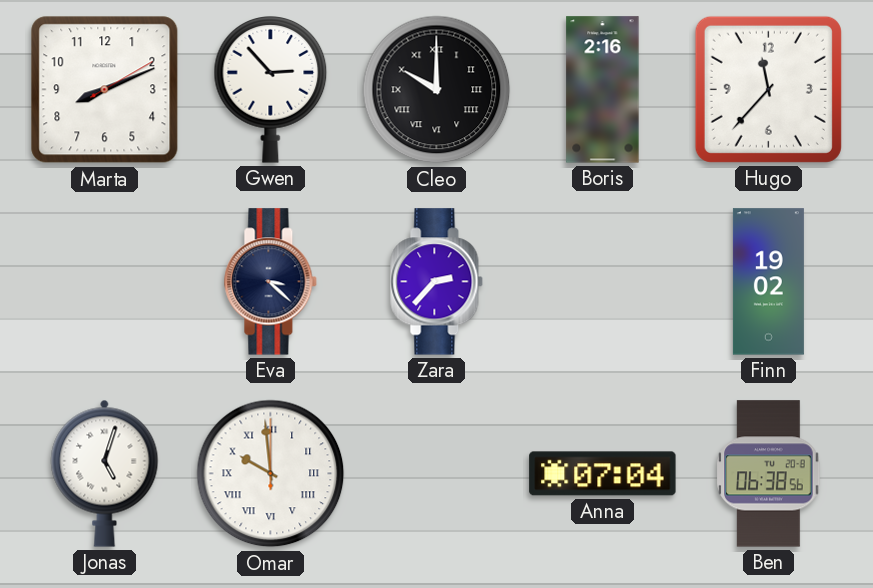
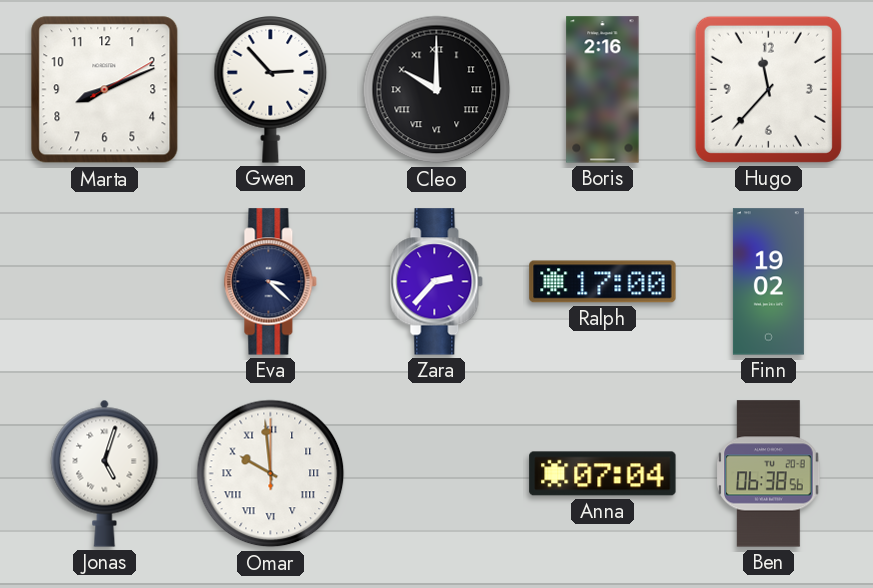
Ralph: none -> 17:00
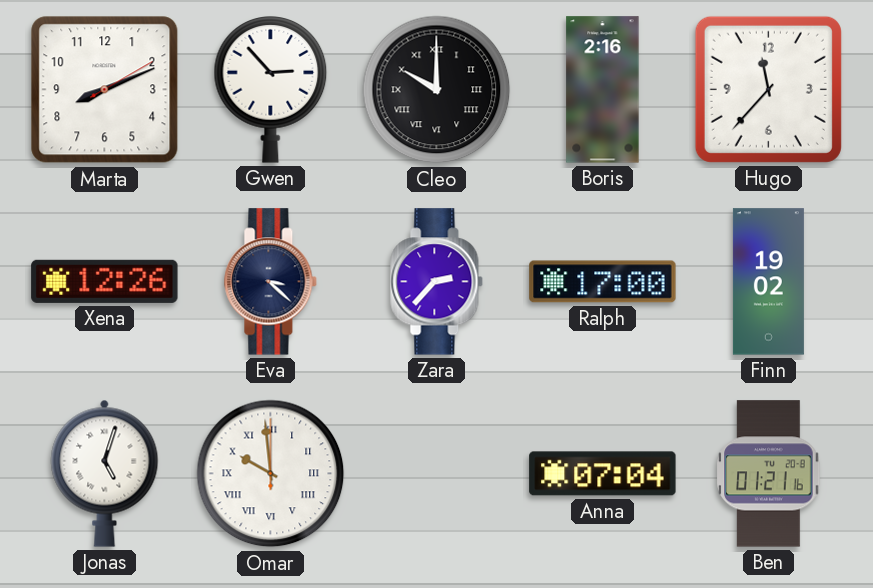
Xena: none -> 12:26
Ben: 06:38 -> 01:21
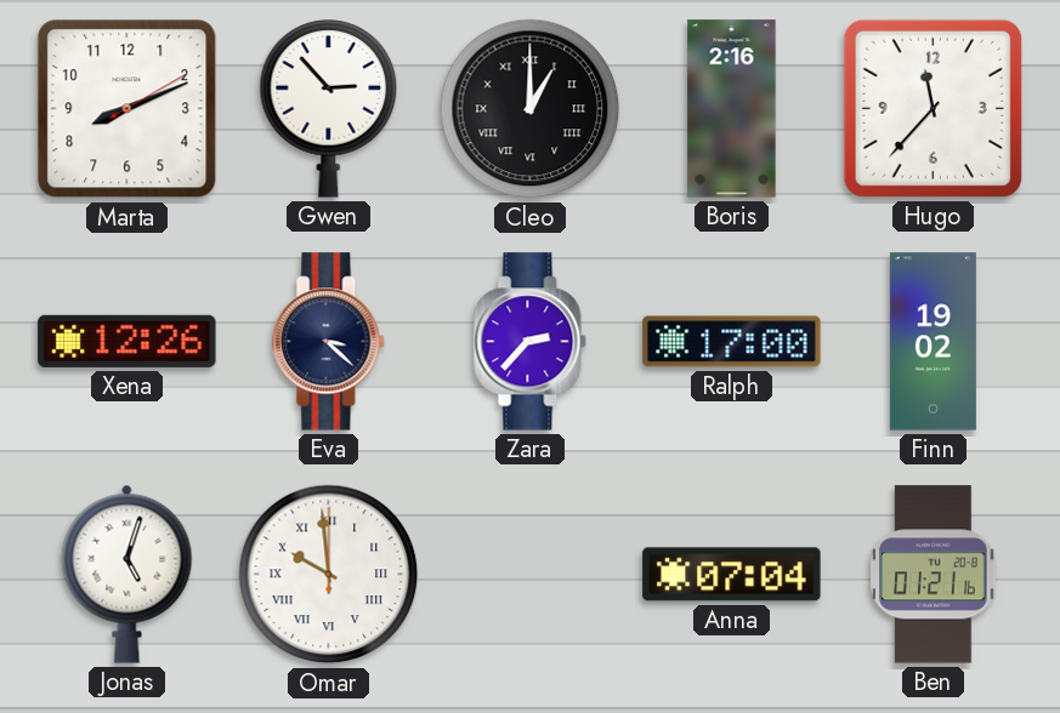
Cleo: 10:00 -> 1:00
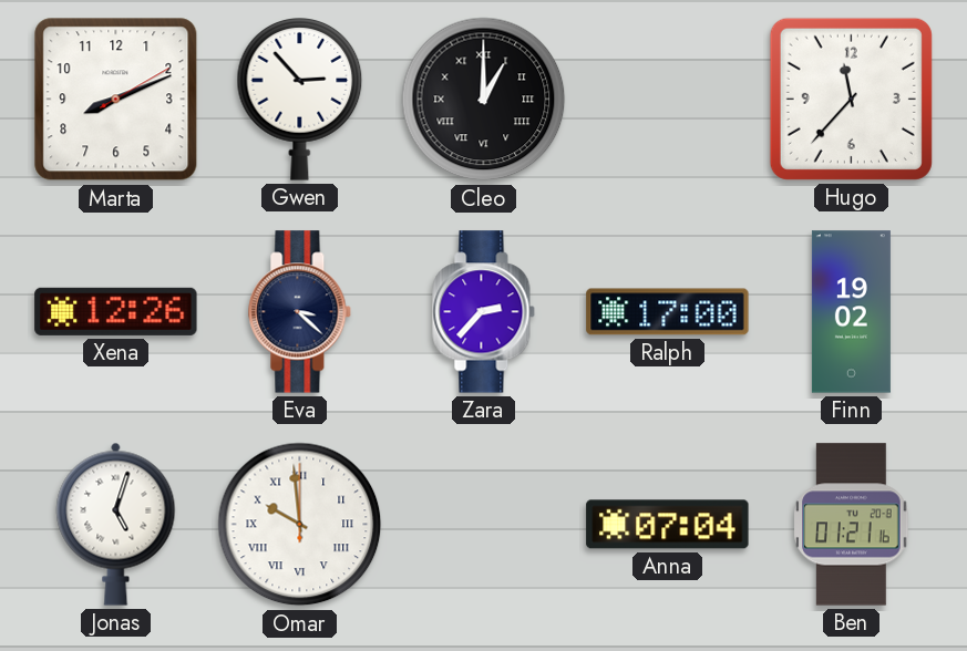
Boris: 2:16 -> none
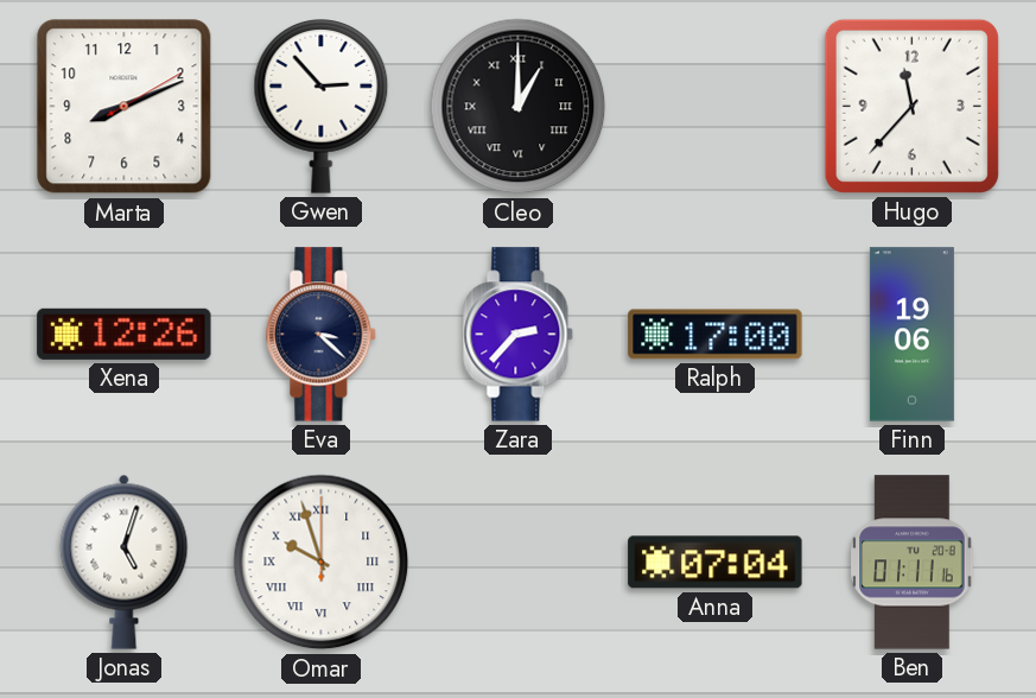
Finn: 19:02 -> 19:06
Omar: 9:59 -> 9:57
Ben: 01:21 -> 01:11
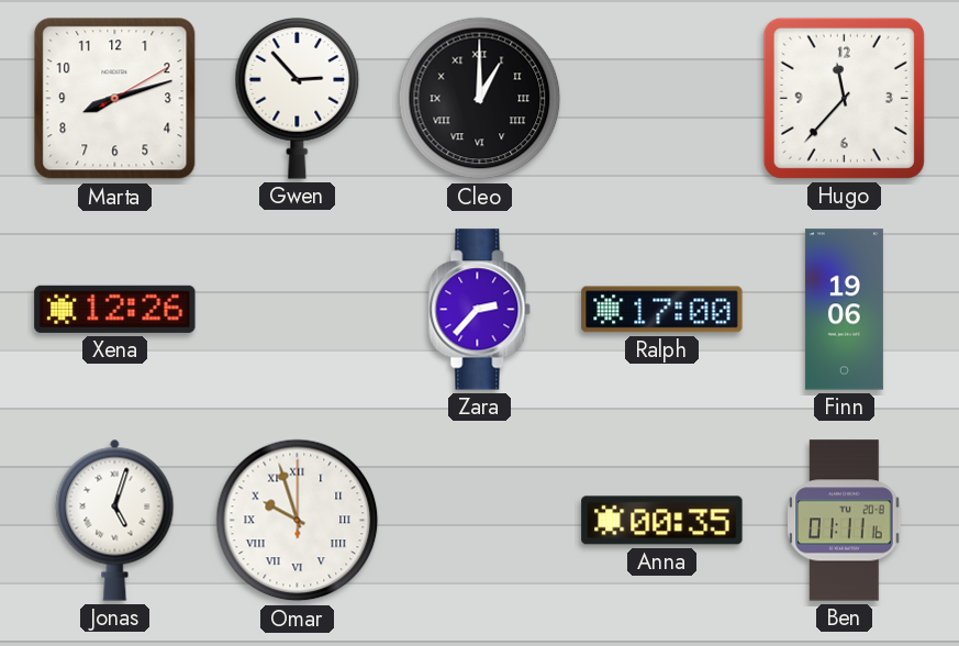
Marta: 8:11 -> 8:12
Eva: 3:22 -> none
Anna: 07:04 -> 00:35
